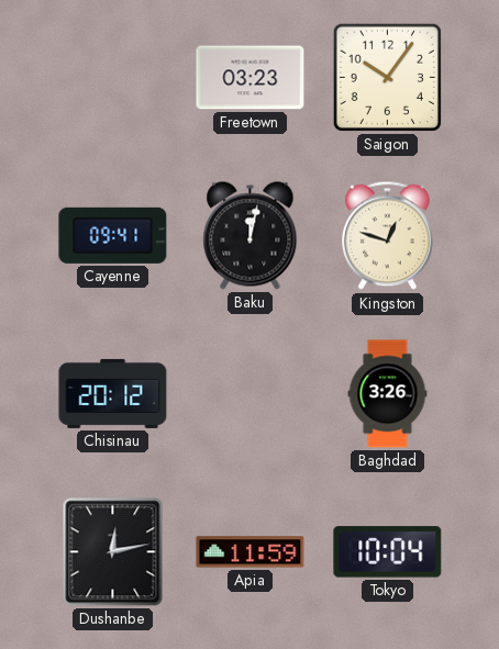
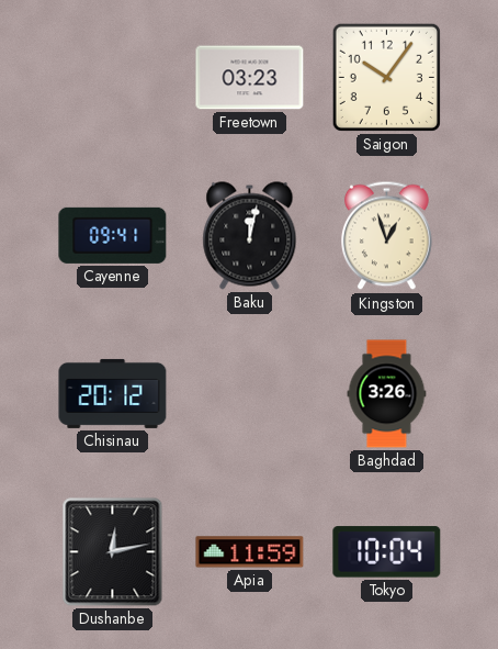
Kingston: 12:48 -> 12:57
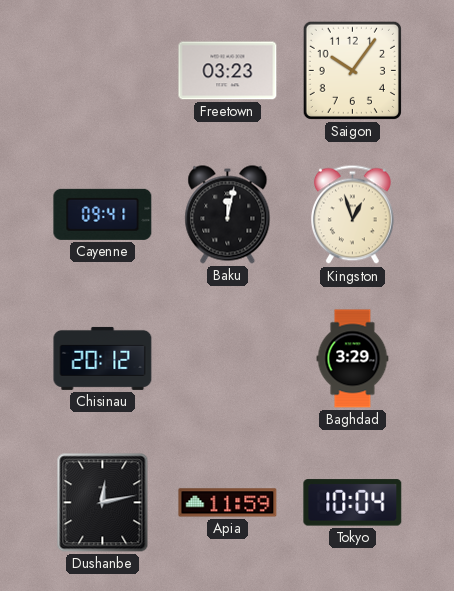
Baghdad: 3:26 -> 3:29
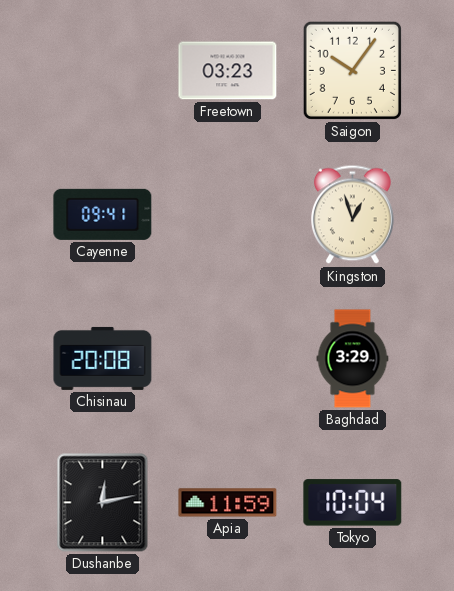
Baku: 12:02 -> none
Chisinau: 20:12 -> 20:08
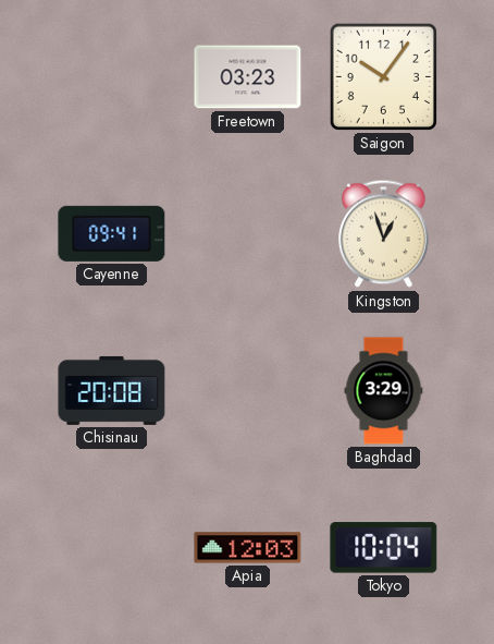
Dushanbe: 12:13 -> none
Apia: 11:59 -> 12:03
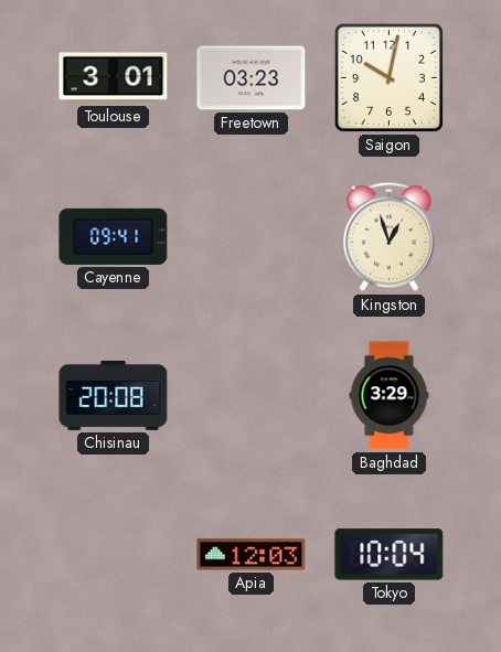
Toulouse: none -> 3:01
Saigon: 10:06 -> 10:02
